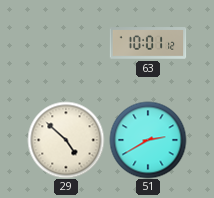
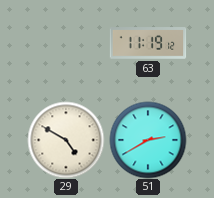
63: 10:01 -> 11:19
29: 4:52 -> 4:50
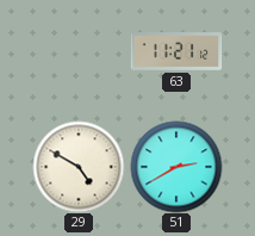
63: 11:19 -> 11:21
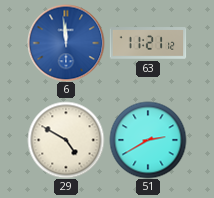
6: none -> 11:59
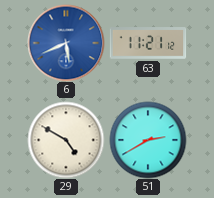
6: 11:59 -> 5:41
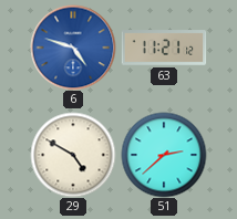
6: 5:41 -> 4:48
51: 2:40 -> 2:38
